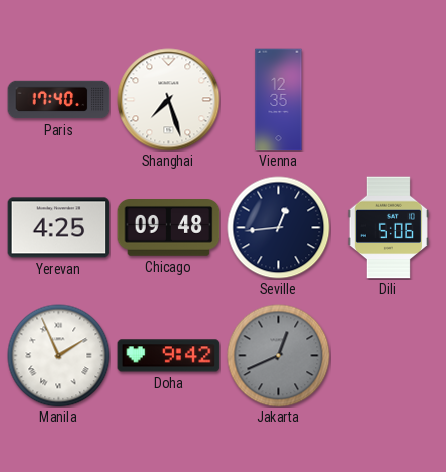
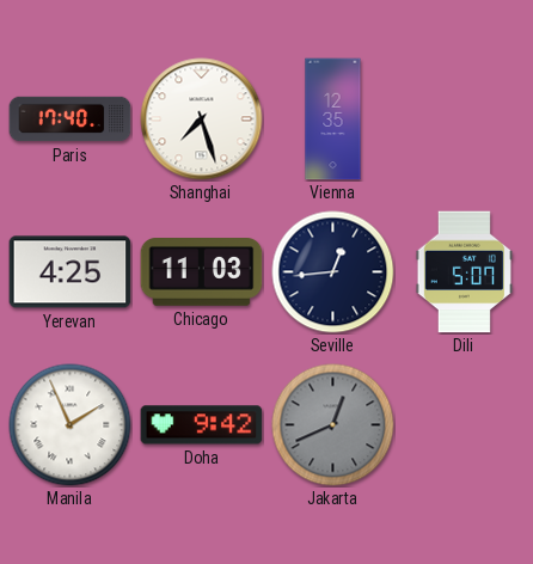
Chicago: 09:48 -> 11:03
Dili: 5:06 -> 5:07
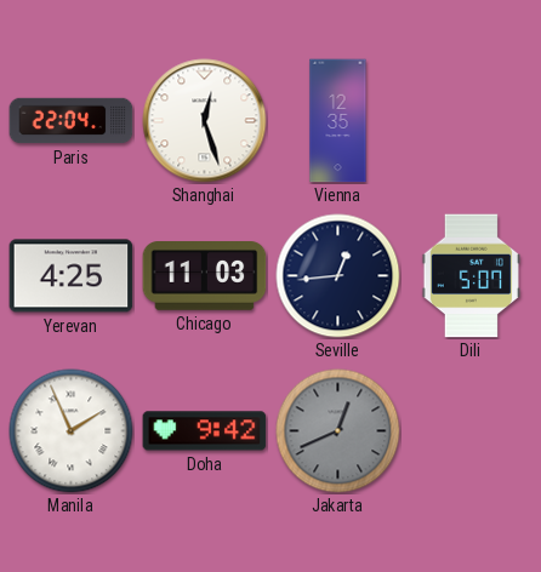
Paris: 17:40 -> 22:04
Shanghai: 7:27 -> 12:27
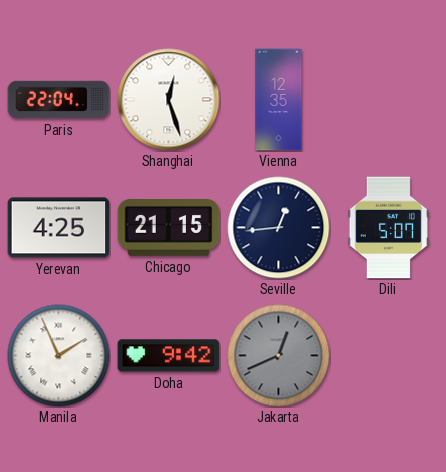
Chicago: 11:03 -> 21:15
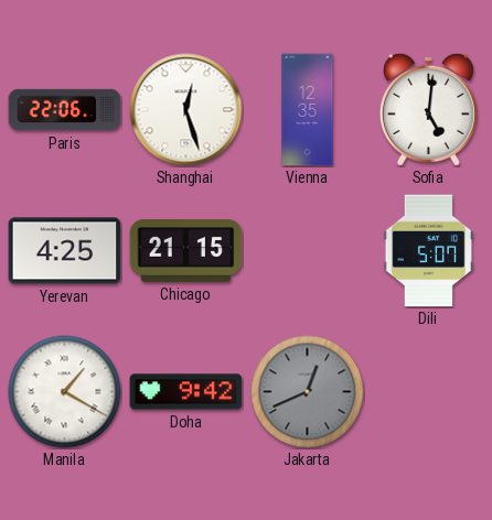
Paris: 22:04 -> 22:06
Sofia: none -> 5:01
Seville: 12:44 -> none
Manila: 1:56 -> 1:20
